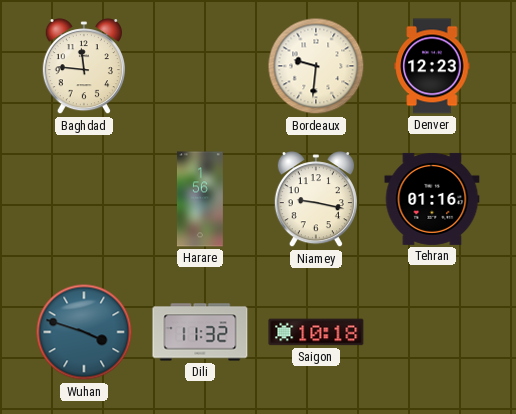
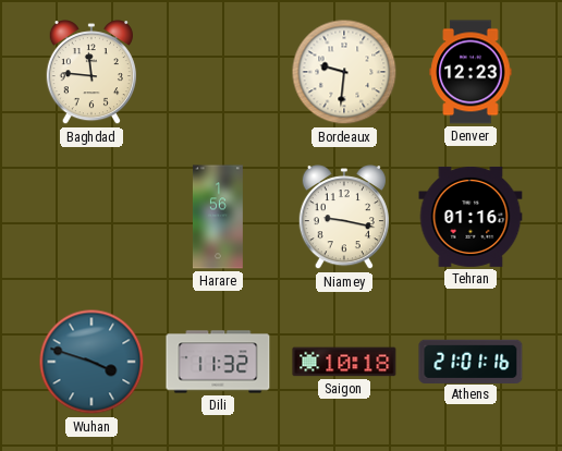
Athens: none -> 21:01
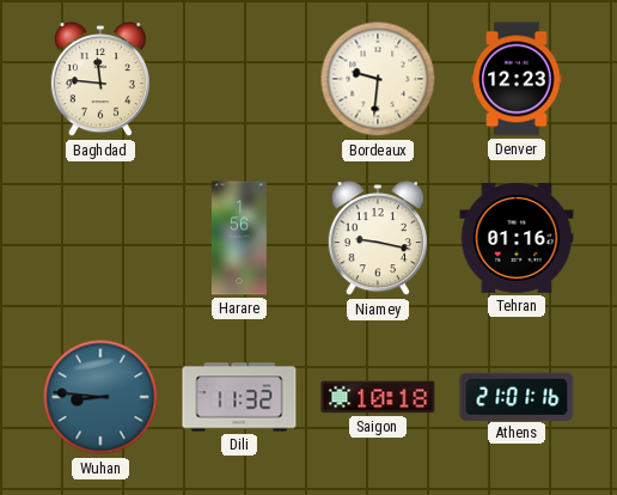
Wuhan: 3:48 -> 8:46
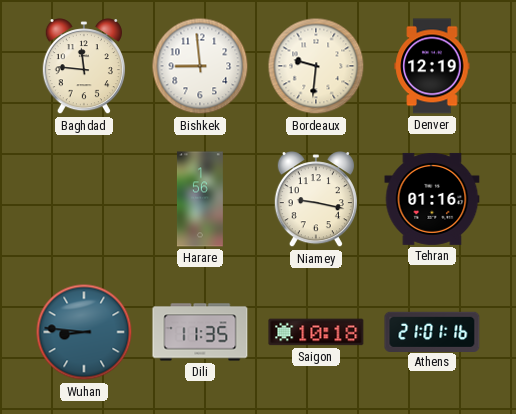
Bishkek: none -> 8:59
Denver: 12:23 -> 12:19
Dili: 11:32 -> 11:35
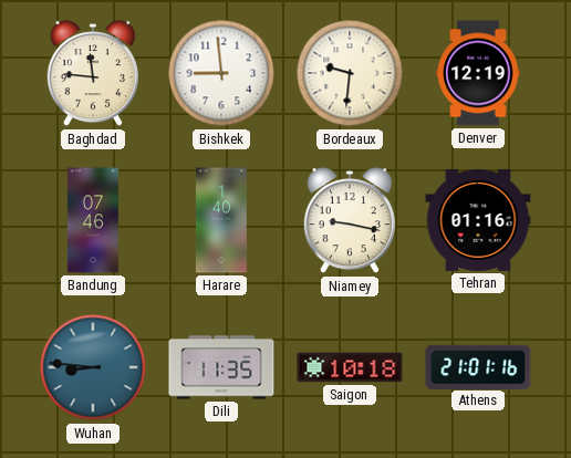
Bandung: none -> 07:46
Harare: 1:56 -> 1:40
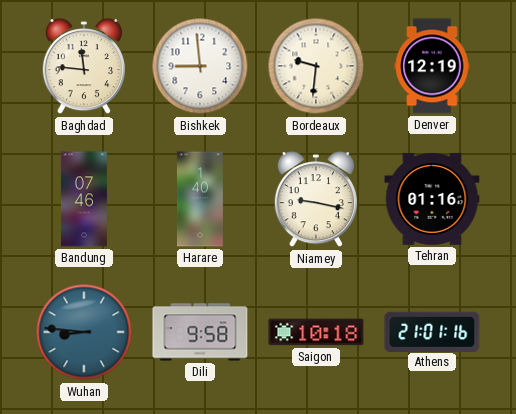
Dili: 11:35 -> 9:58
